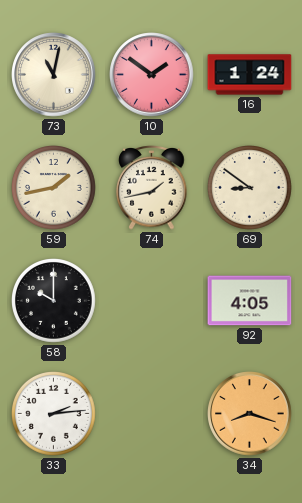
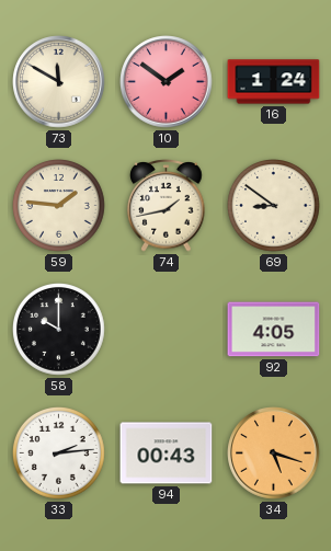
73: 11:02 -> 11:50
59: 1:43 -> 1:46
94: none -> 00:43
34: 8:18 -> 5:18
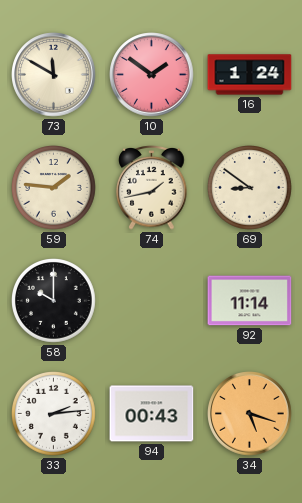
92: 4:05 -> 11:14
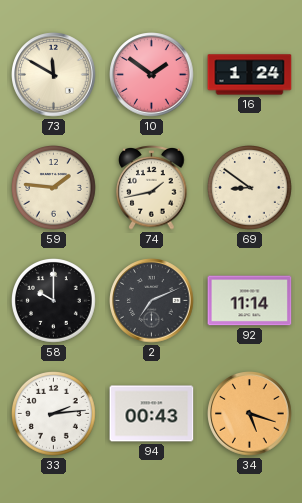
2: none -> 7:11
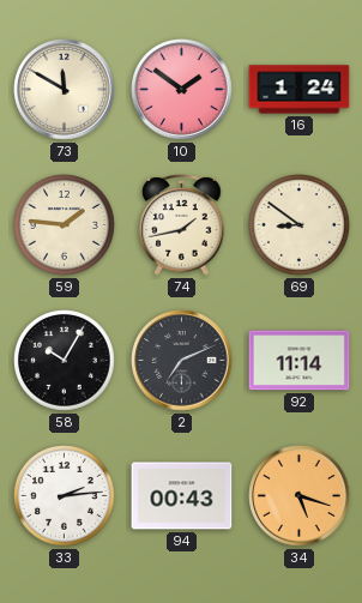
58: 10:00 -> 10:05
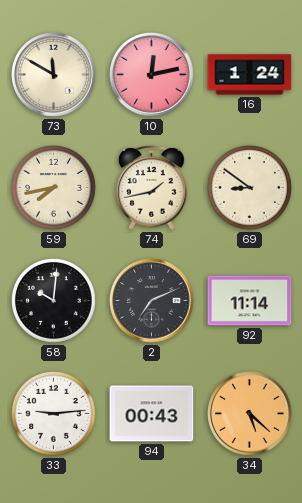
10: 1:51 -> 12:13
59: 1:46 -> 7:43
58: 10:05 -> 10:01
33: 2:14 -> 9:14
34: 5:18 -> 5:22
